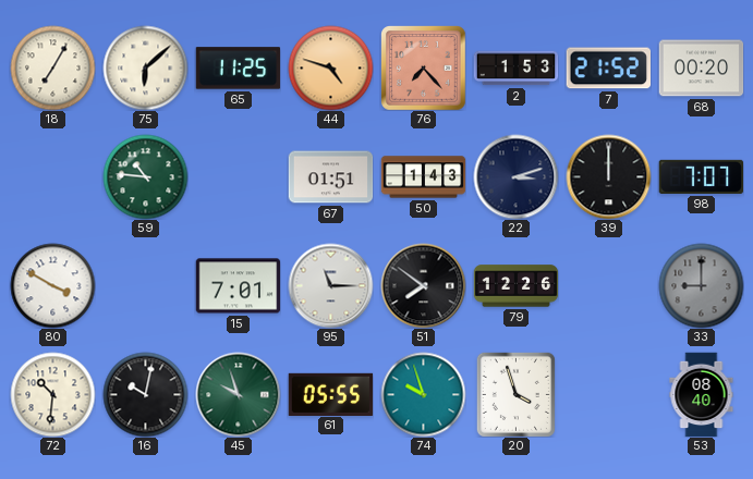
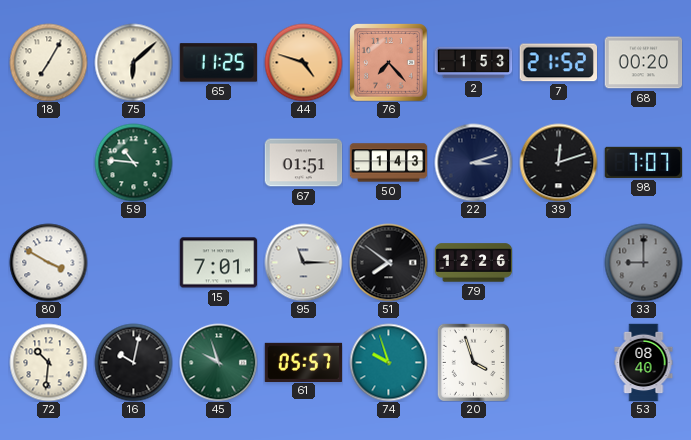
39: 12:00 -> 12:12
61: 05:55 -> 05:57
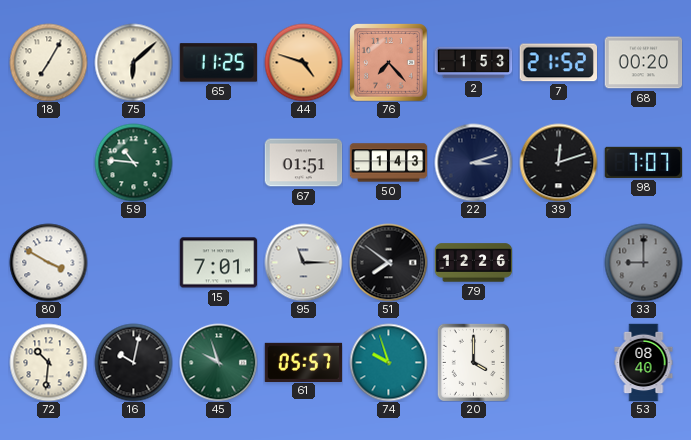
20: 3:57 -> 4:00
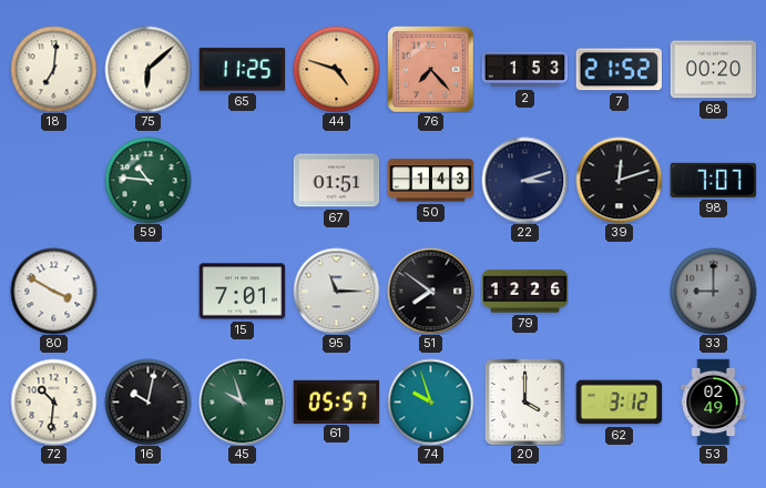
18: 7:05 -> 7:01
62: none -> 3:12
53: 08:40 -> 02:49
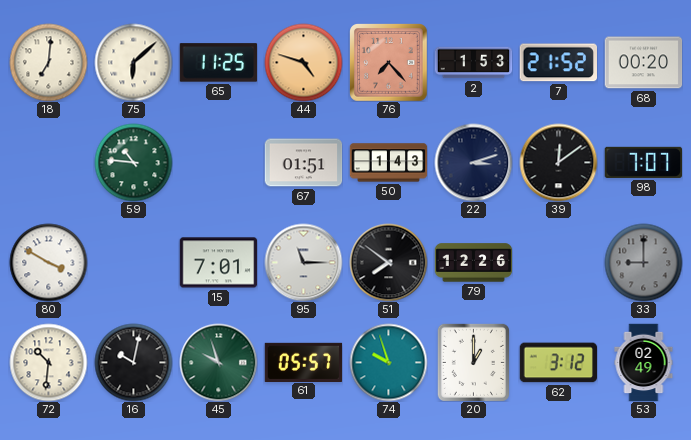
39: 12:12 -> 12:09
20: 4:00 -> 1:00
